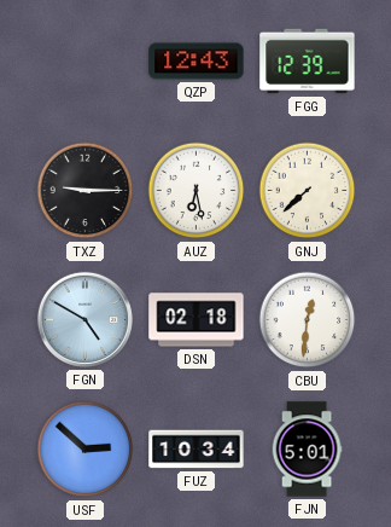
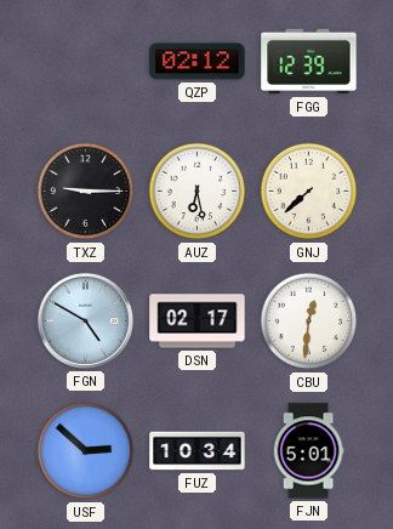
QZP: 12:43 -> 02:12
DSN: 02:18 -> 02:17
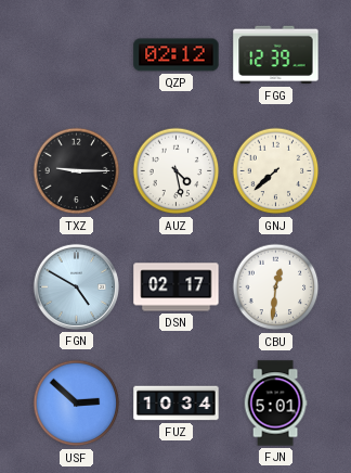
AUZ: 6:28 -> 4:28
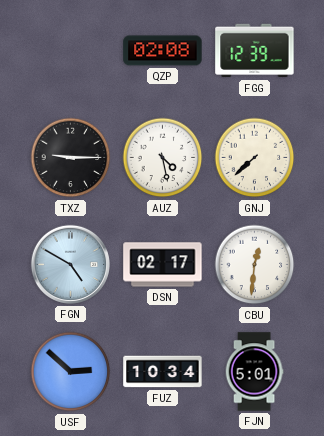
QZP: 02:12 -> 02:08
